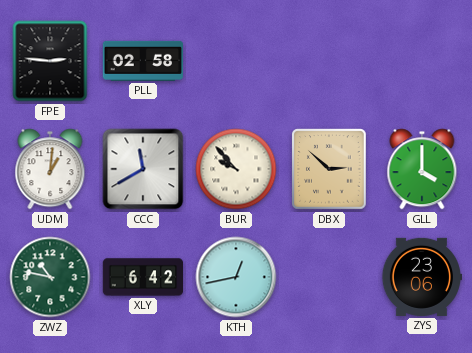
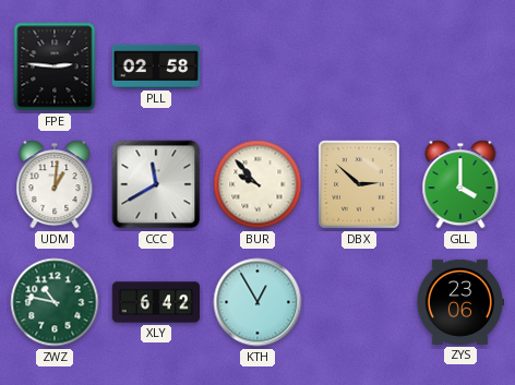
KTH: 12:43 -> 12:55
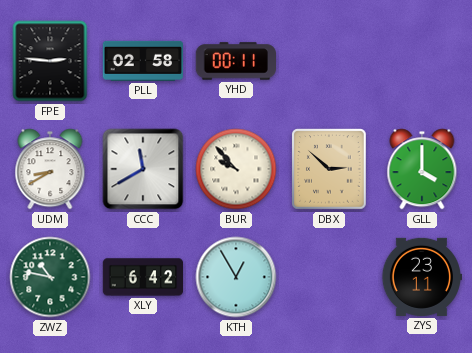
YHD: none -> 00:11
UDM: 1:01 -> 8:40
ZYS: 23:06 -> 23:11
